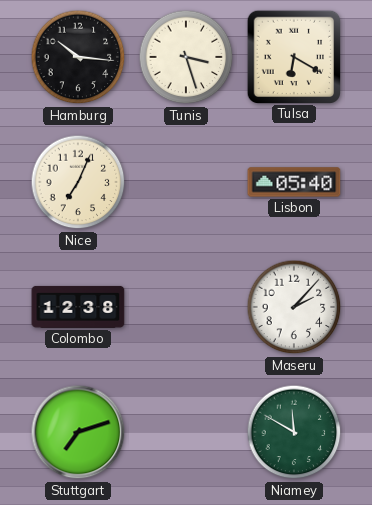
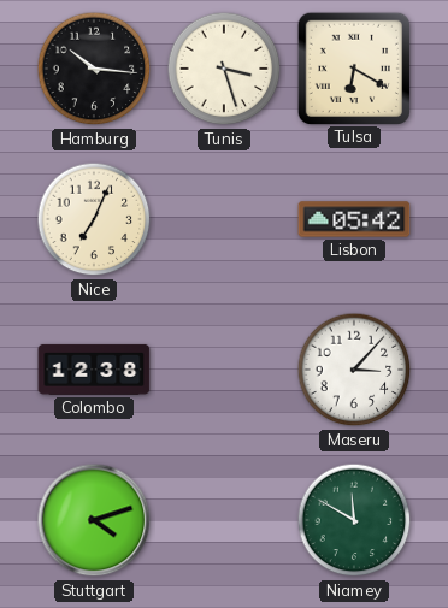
Lisbon: 05:40 -> 05:42
Maseru: 2:07 -> 3:07
Stuttgart: 7:12 -> 4:12
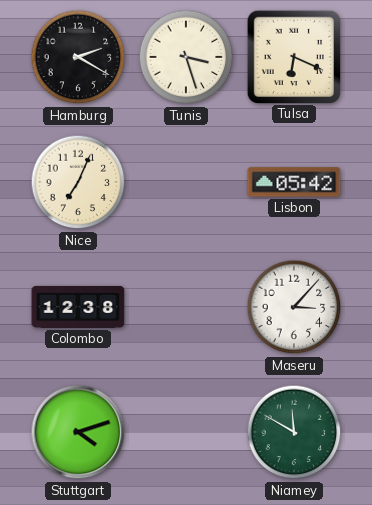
Hamburg: 10:16 -> 2:20
Tulsa: 6:20 -> 6:19
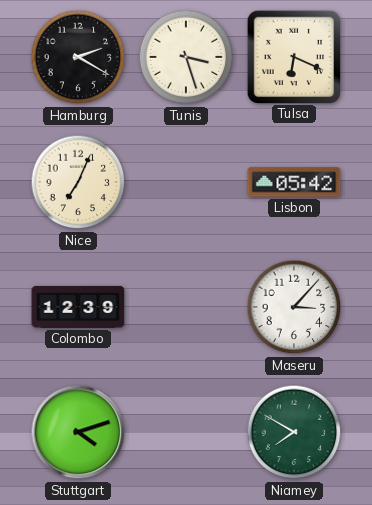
Colombo: 12:38 -> 12:39
Niamey: 11:50 -> 7:50
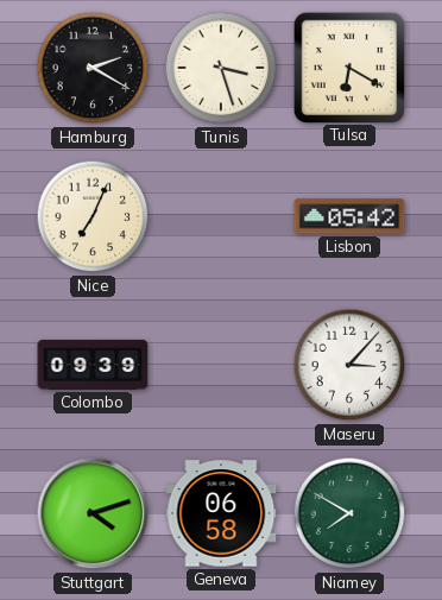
Tulsa: 6:19 -> 6:20
Colombo: 12:39 -> 09:39
Geneva: none -> 06:58
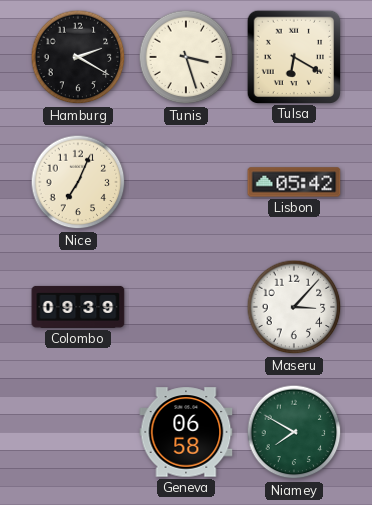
Stuttgart: 4:12 -> none
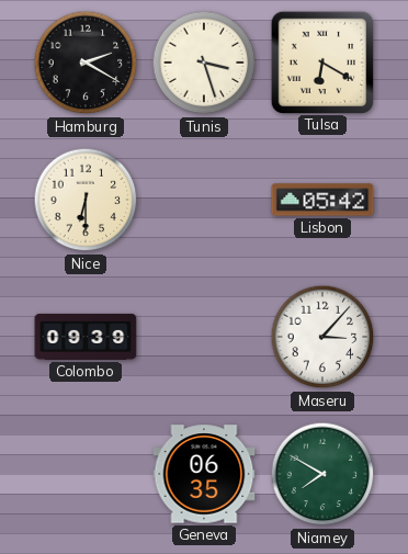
Nice: 7:04 -> 6:30
Geneva: 06:58 -> 06:35
